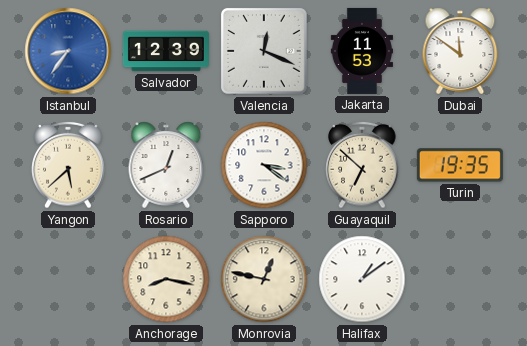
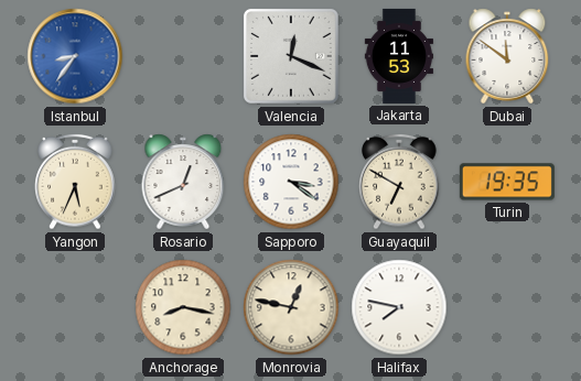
Salvador: 12:39 -> none
Yangon: 5:38 -> 5:34
Guayaquil: 6:52 -> 6:50
Halifax: 1:09 -> 7:47
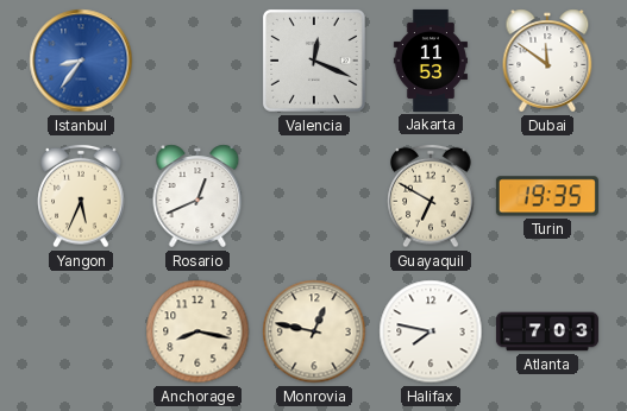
Sapporo: 3:21 -> none
Atlanta: none -> 7:03
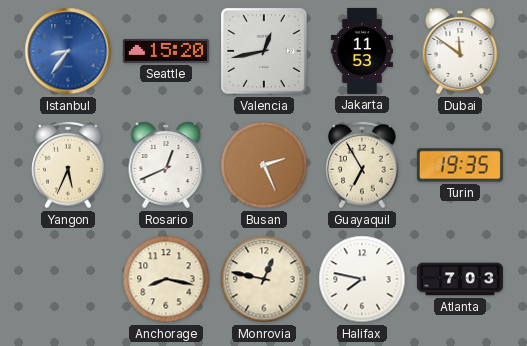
Seattle: none -> 15:20
Valencia: 12:19 -> 12:43
Busan: none -> 2:26
Guayaquil: 6:50 -> 6:55
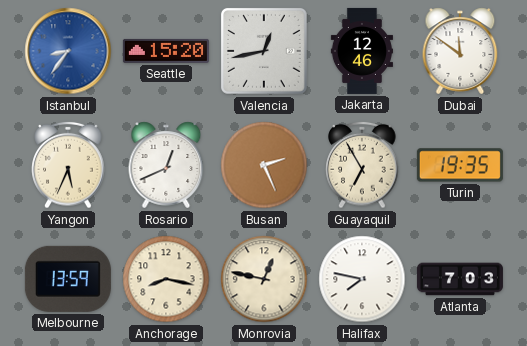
Jakarta: 11:53 -> 12:46
Melbourne: none -> 13:59
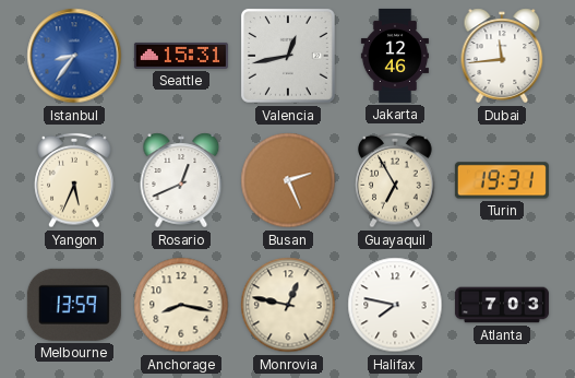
Seattle: 15:20 -> 15:31
Dubai: 11:51 -> 11:44
Turin: 19:35 -> 19:31
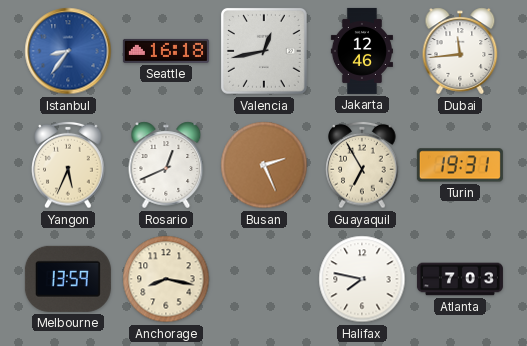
Seattle: 15:31 -> 16:18
Monrovia: 12:47 -> none
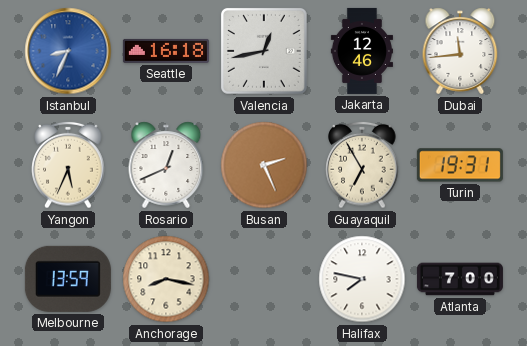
Istanbul: 8:36 -> 8:34
Atlanta: 7:03 -> 7:00
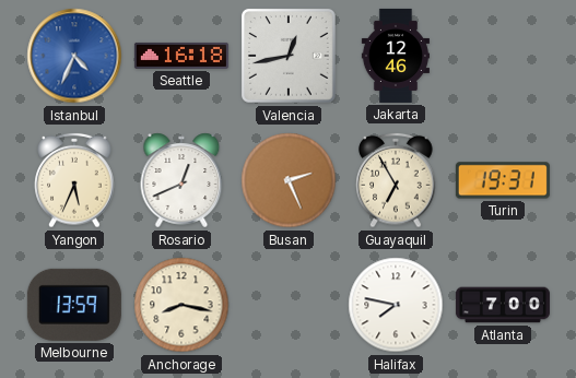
Istanbul: 8:34 -> 4:34
Dubai: 11:44 -> none
